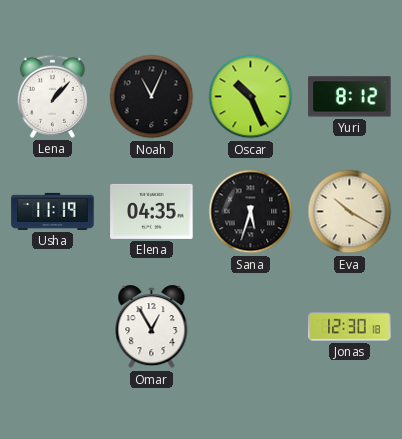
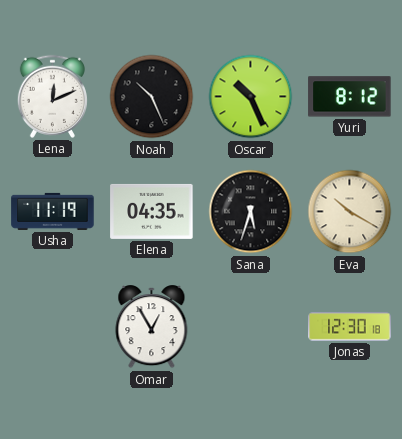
Lena: 1:07 -> 12:11
Noah: 11:04 -> 10:26
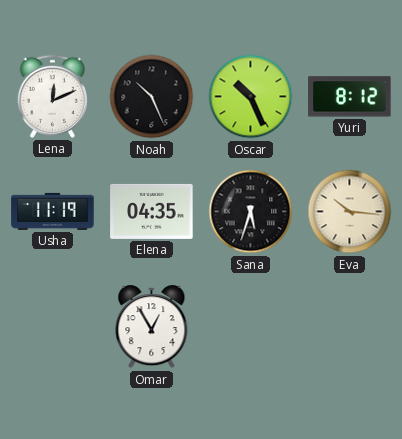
Eva: 10:20 -> 10:16
Jonas: 12:30 -> none
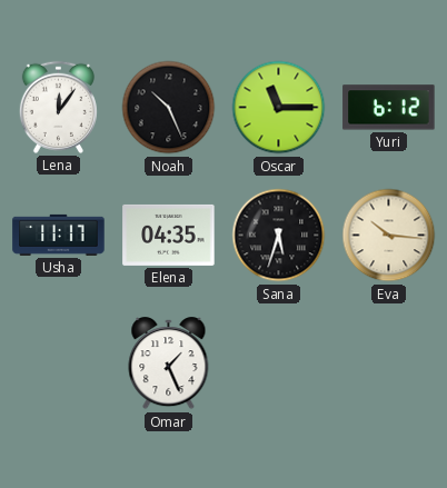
Lena: 12:11 -> 12:06
Oscar: 10:26 -> 11:15
Yuri: 8:12 -> 6:12
Usha: 11:19 -> 11:17
Omar: 12:55 -> 1:26
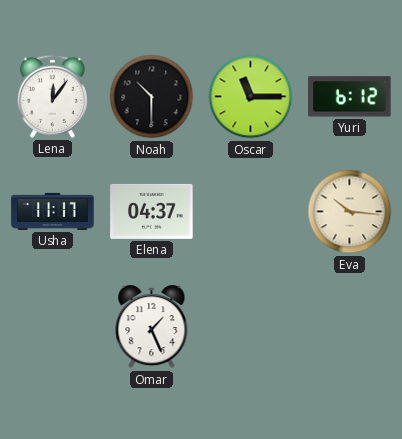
Noah: 10:26 -> 10:30
Elena: 04:35 -> 04:37
Sana: 5:33 -> none
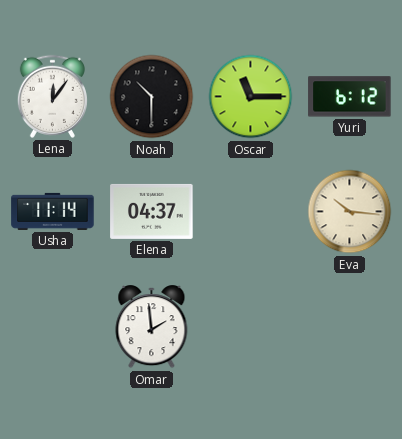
Usha: 11:17 -> 11:14
Omar: 1:26 -> 1:59
